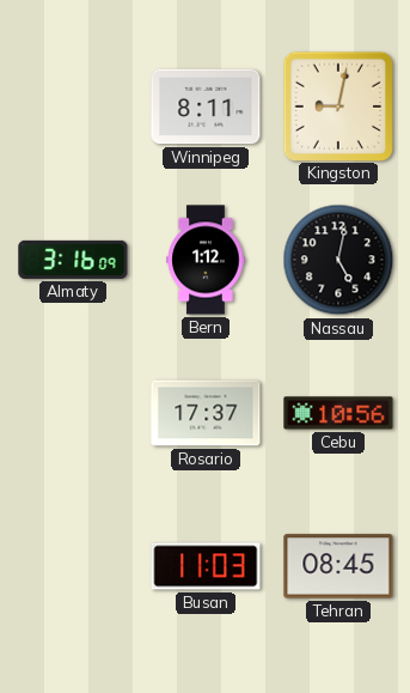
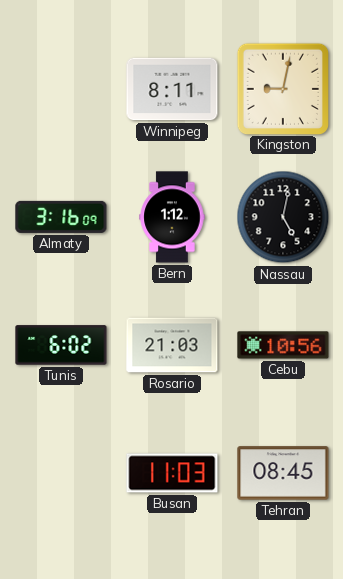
Tunis: none -> 6:02
Rosario: 17:37 -> 21:03
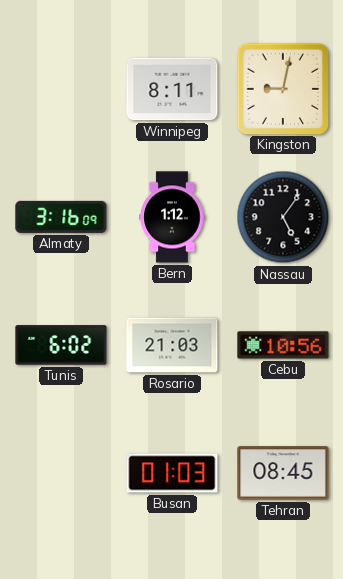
Nassau: 5:02 -> 5:06
Busan: 11:03 -> 01:03
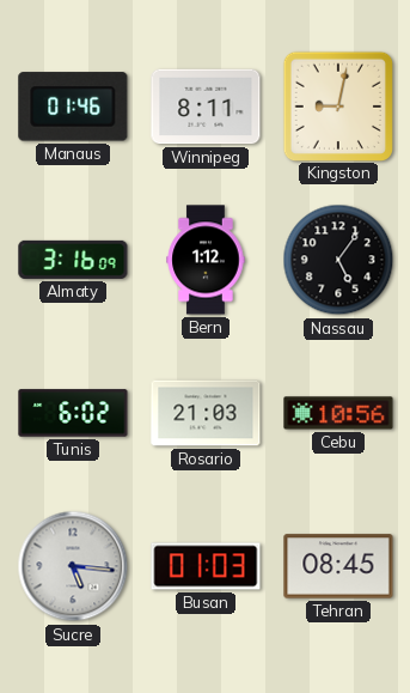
Manaus: none -> 01:46
Sucre: none -> 5:16
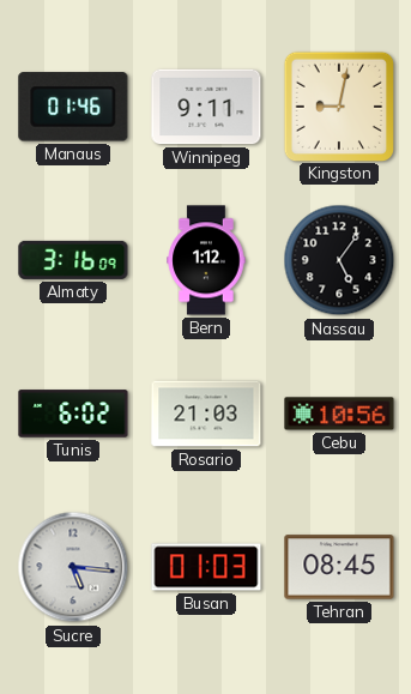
Winnipeg: 8:11 -> 9:11
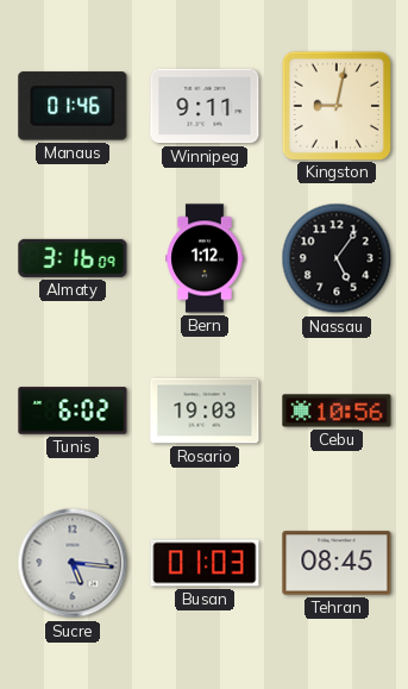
Rosario: 21:03 -> 19:03
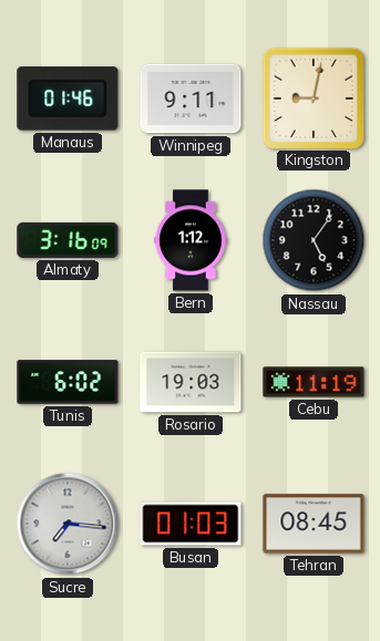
Cebu: 10:56 -> 11:19
Sucre: 5:16 -> 7:16
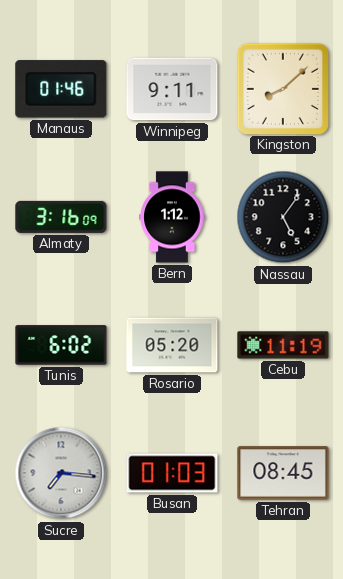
Kingston: 9:02 -> 8:08
Rosario: 19:03 -> 05:20
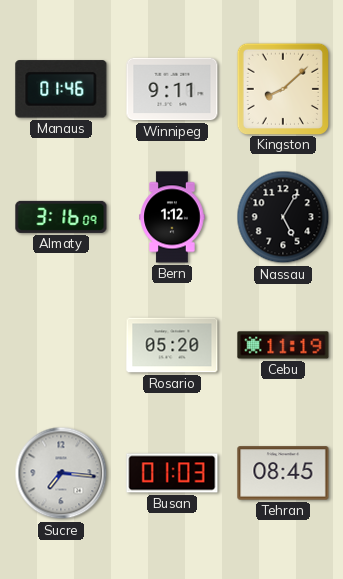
Nassau: 5:06 -> 5:05
Tunis: 6:02 -> none
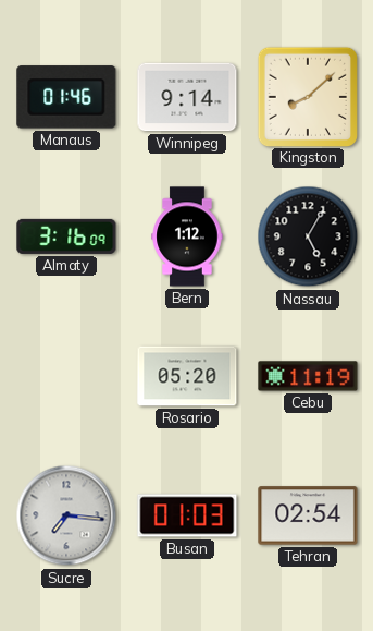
Winnipeg: 9:11 -> 9:14
Tehran: 08:45 -> 02:54
